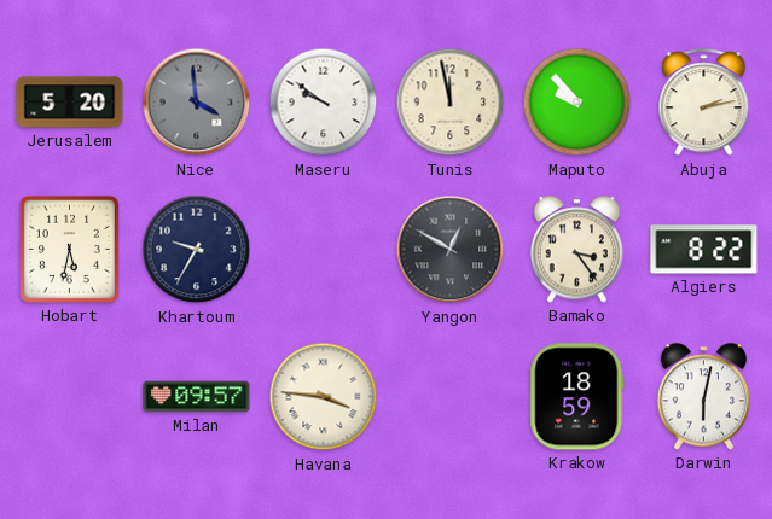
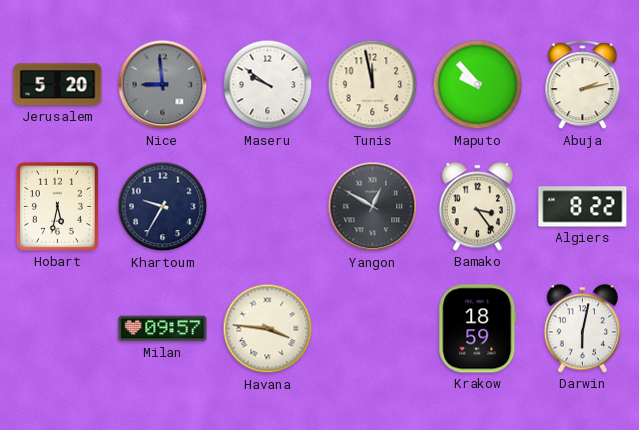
Nice: 3:59 -> 8:59
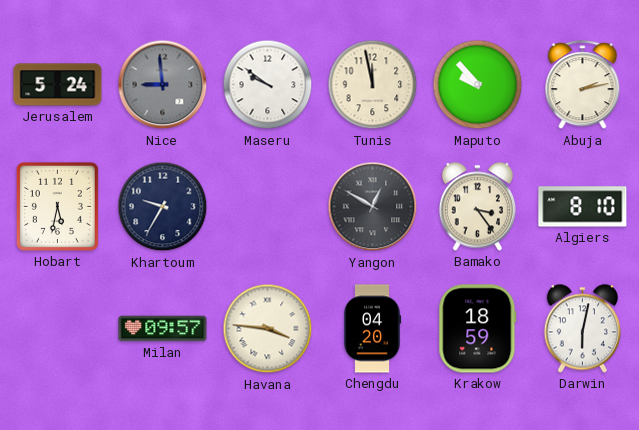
Jerusalem: 5:20 -> 5:24
Algiers: 8:22 -> 8:10
Chengdu: none -> 04:20
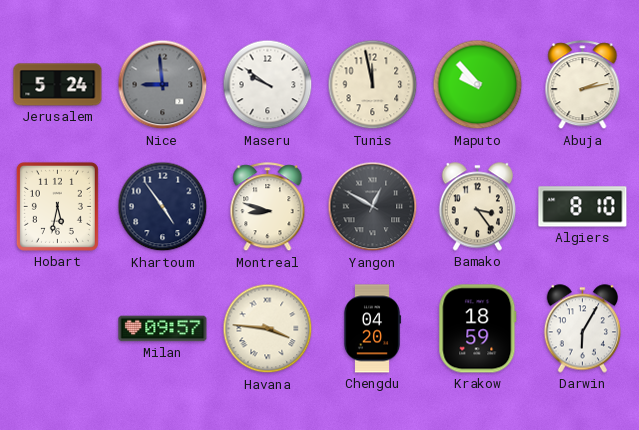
Khartoum: 9:35 -> 4:54
Montreal: none -> 8:48
Darwin: 6:02 -> 6:05
